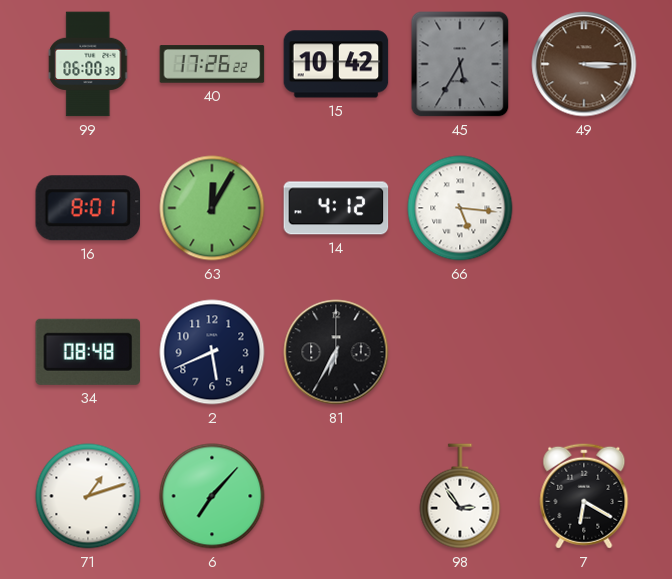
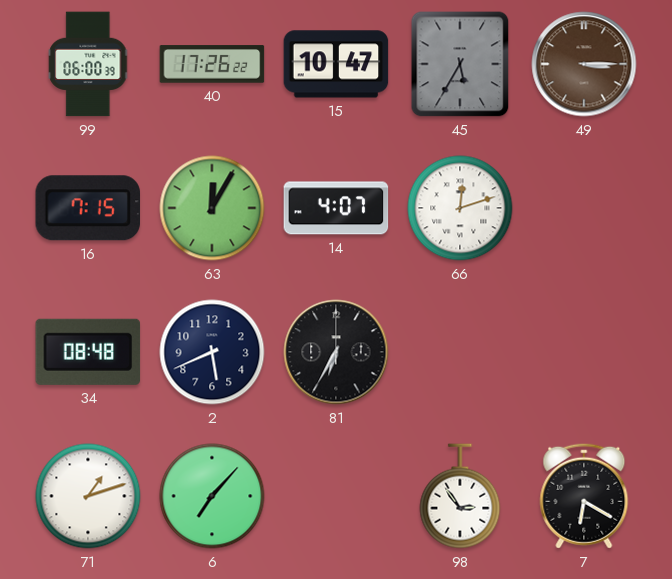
15: 10:42 -> 10:47
16: 8:01 -> 7:15
14: 4:12 -> 4:07
66: 5:16 -> 12:12
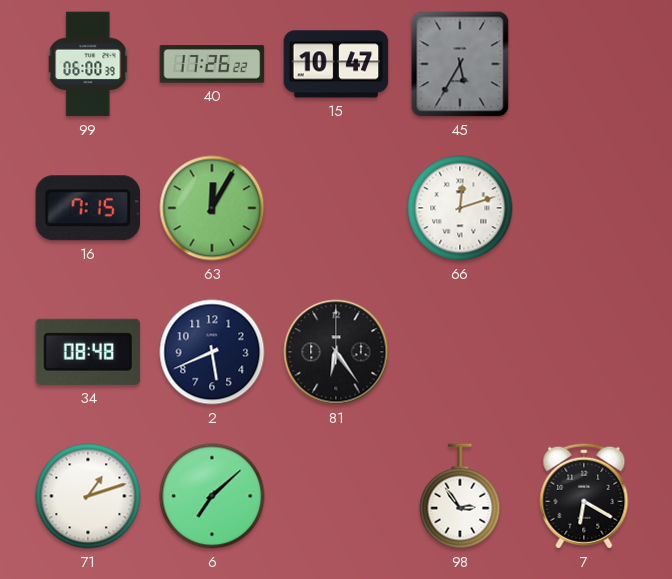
49: 3:15 -> none
14: 4:07 -> none
81: 6:35 -> 6:24
6: 7:07 -> 7:08
